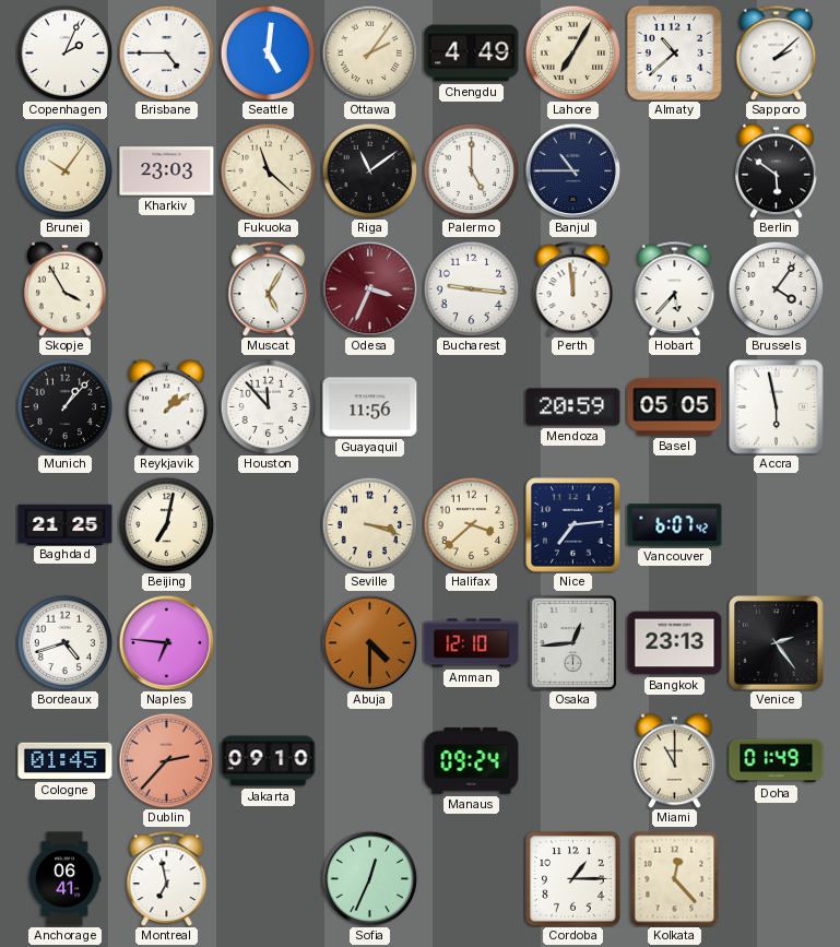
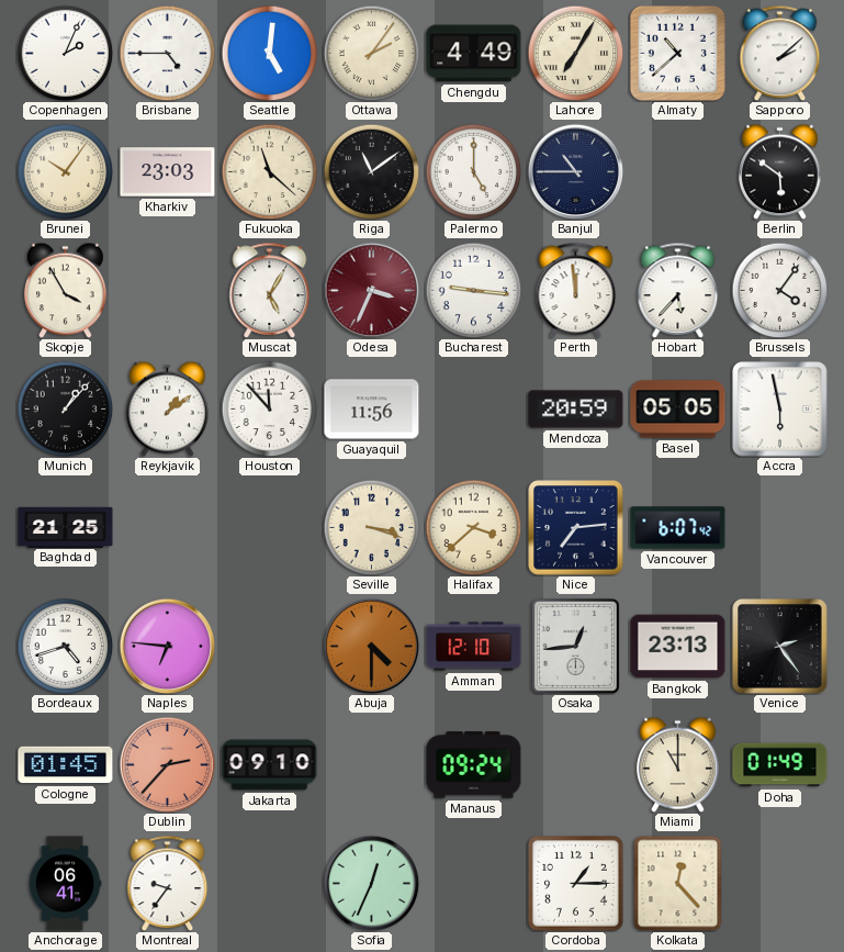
Beijing: 7:02 -> none
Montreal: 6:58 -> 9:36
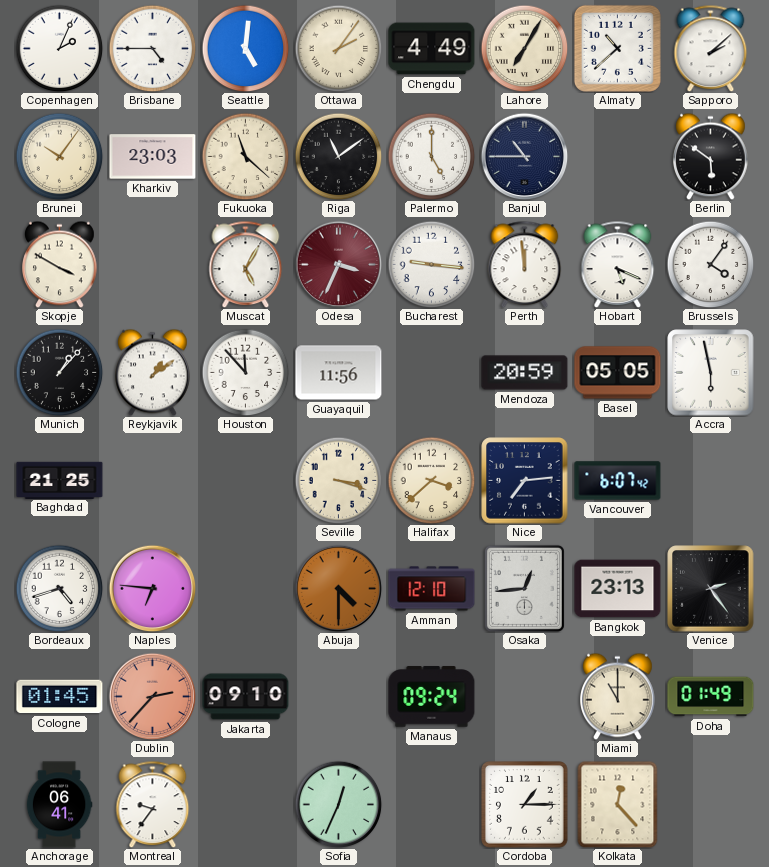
Skopje: 3:55 -> 3:50
Hobart: 5:37 -> 5:19
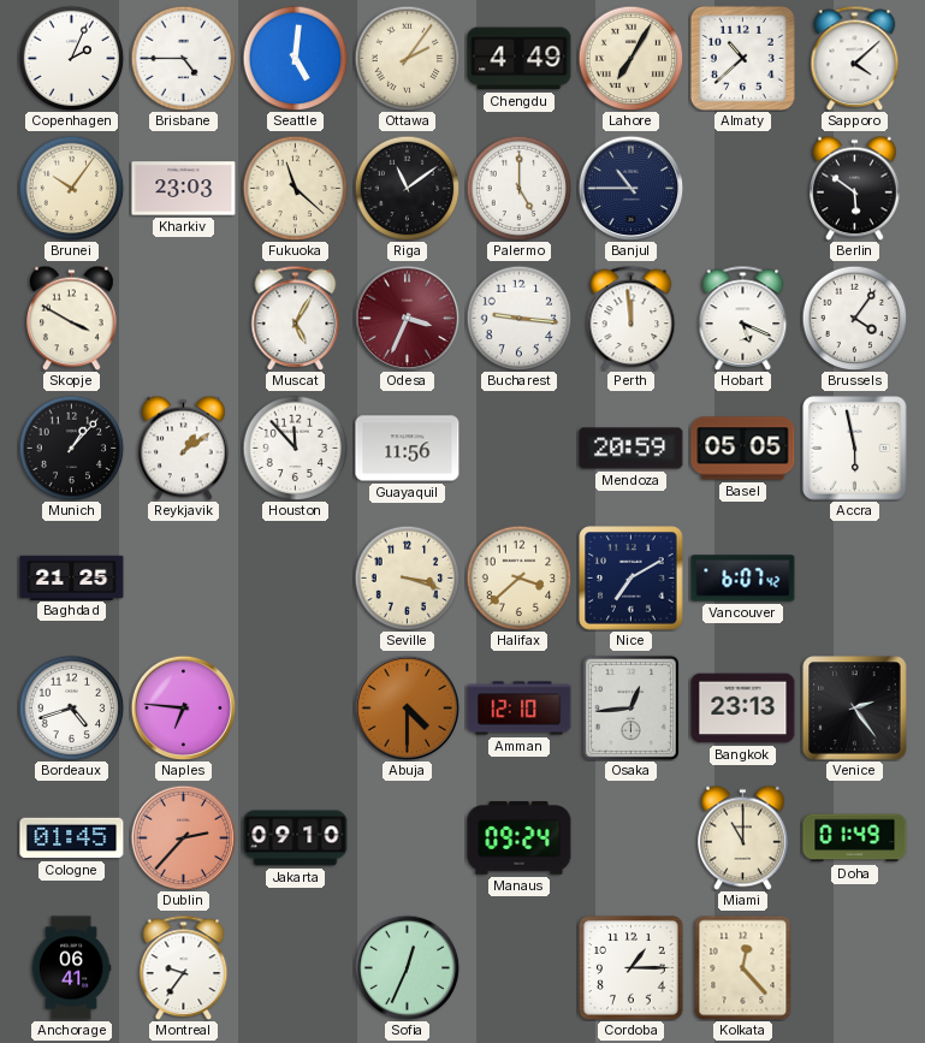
Sapporo: 2:08 -> 4:08
Nice: 7:14 -> 7:10
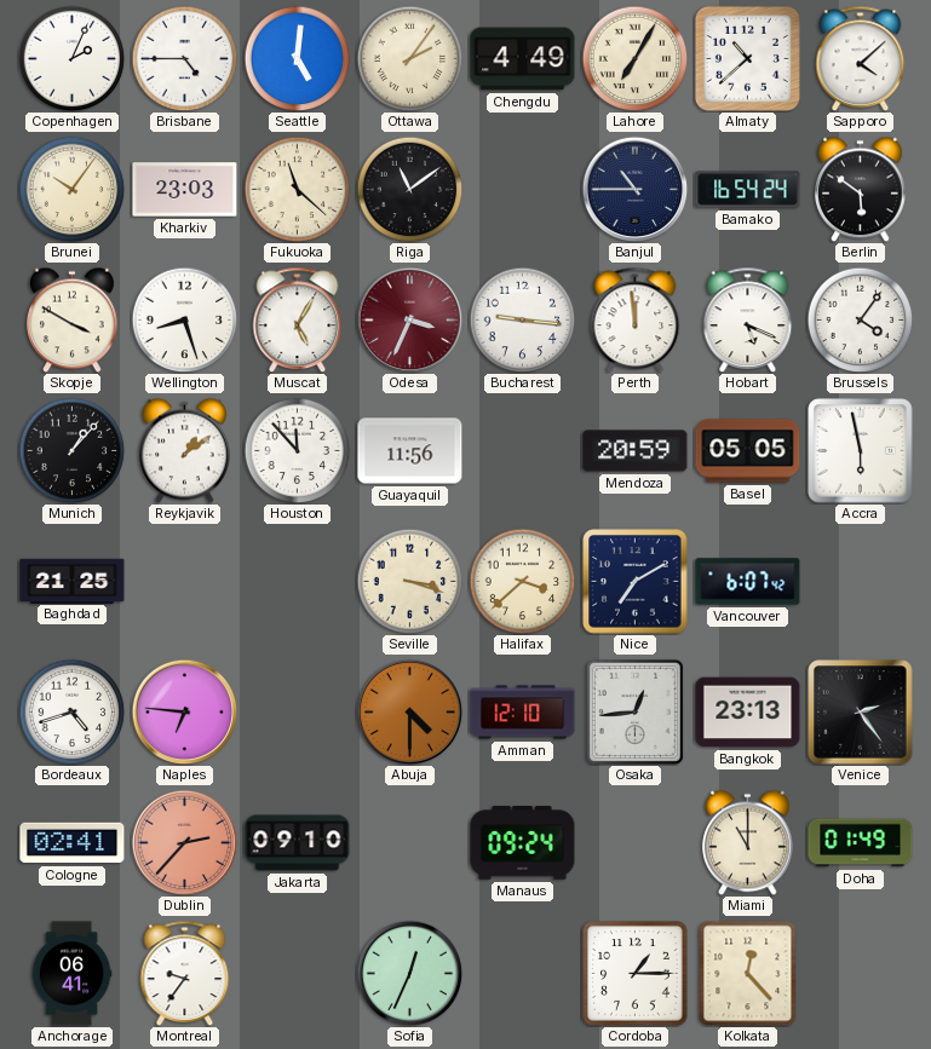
Palermo: 5:00 -> none
Bamako: none -> 16:54
Wellington: none -> 8:27
Cologne: 01:45 -> 02:41
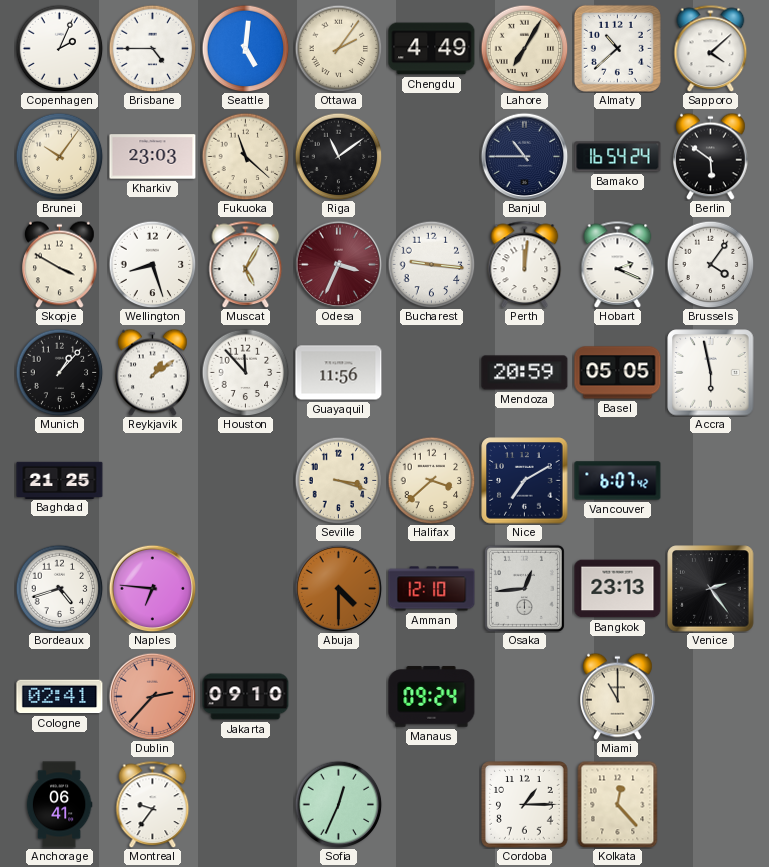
Perth: 11:59 -> 12:01
Hobart: 5:19 -> 2:19
Doha: 01:49 -> none
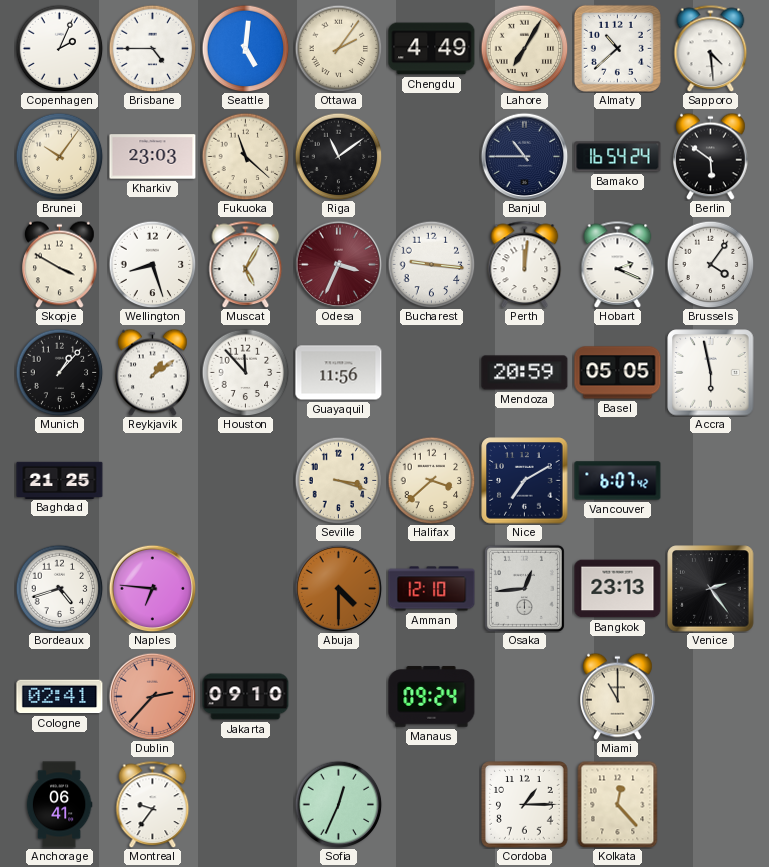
Sapporo: 4:08 -> 4:29
